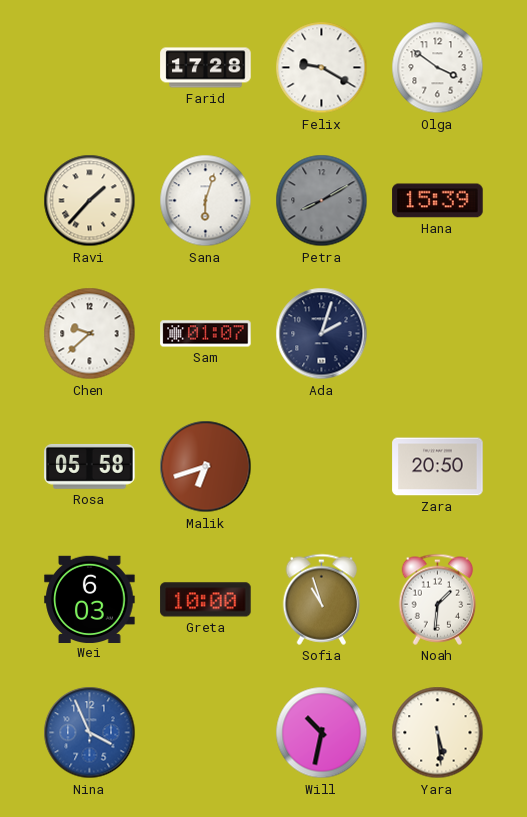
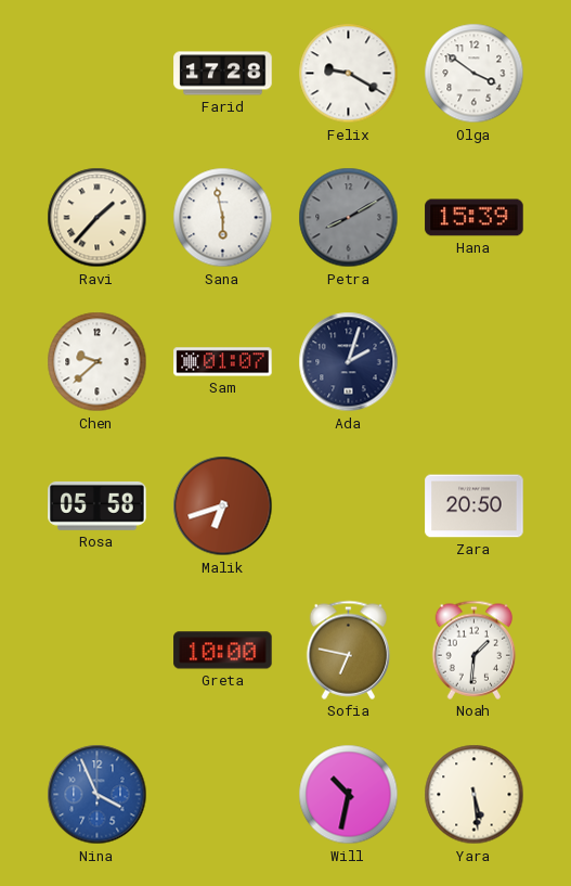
Sana: 6:03 -> 5:58
Wei: 6:03 -> none
Sofia: 10:57 -> 6:47
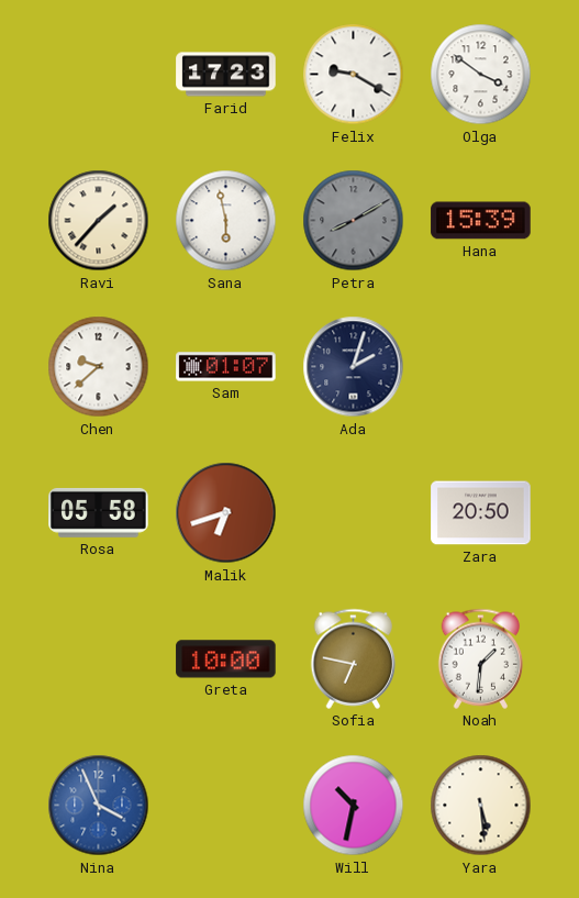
Farid: 17:28 -> 17:23
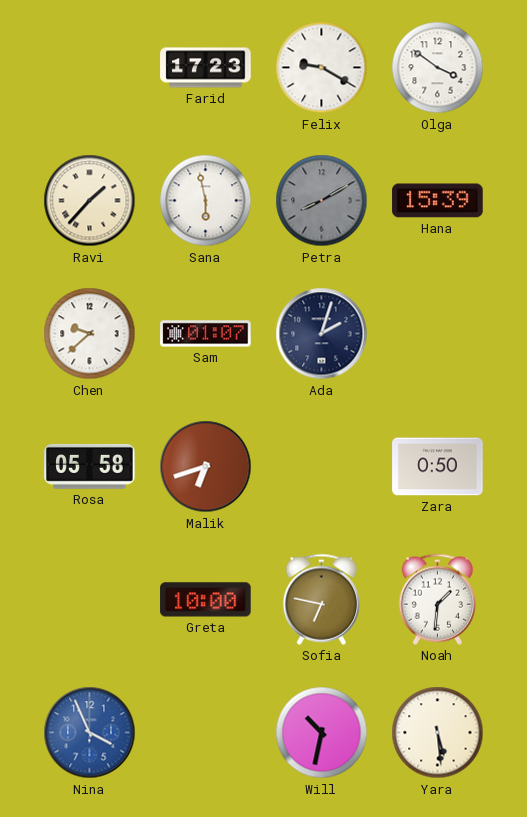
Zara: 20:50 -> 0:50
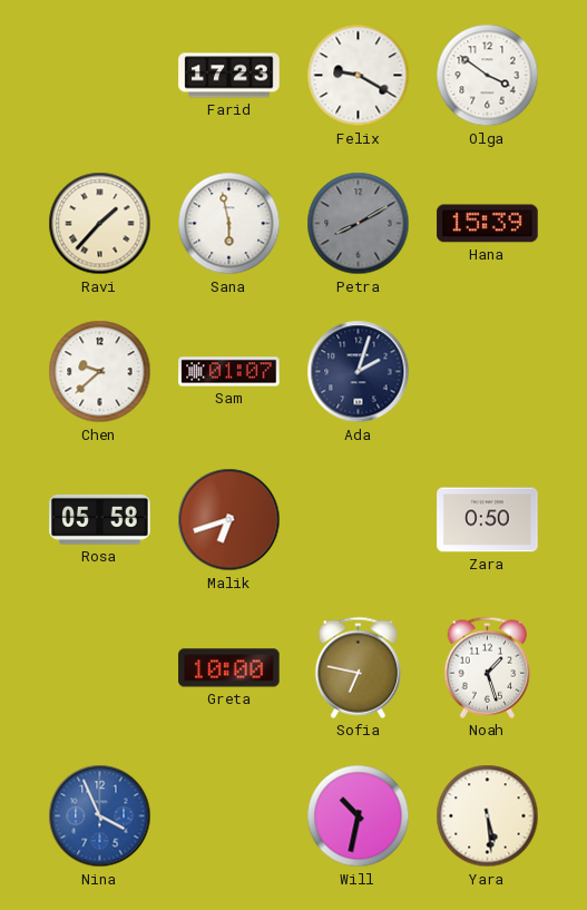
Noah: 1:31 -> 1:27
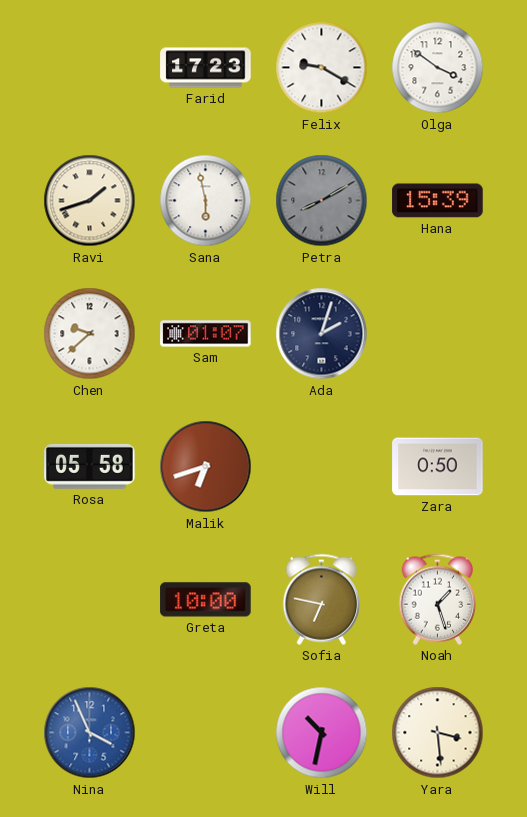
Ravi: 1:37 -> 1:42
Yara: 5:29 -> 3:29
